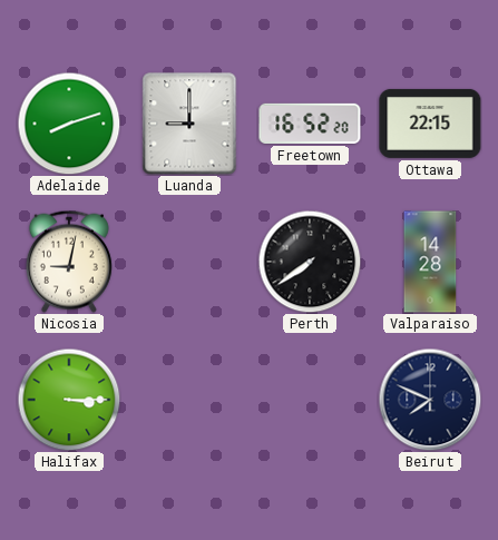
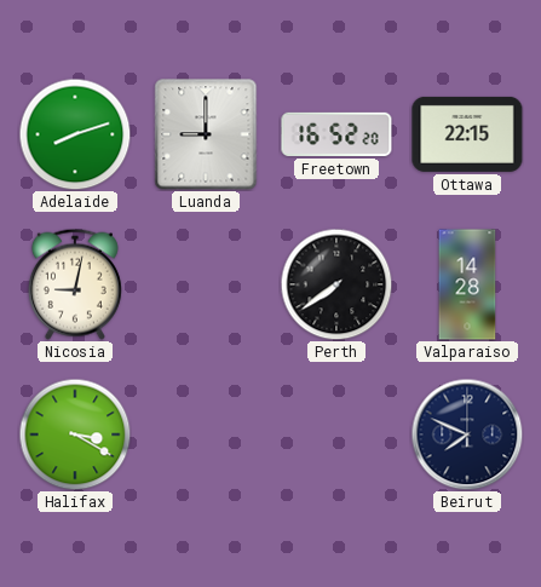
Halifax: 3:15 -> 3:20
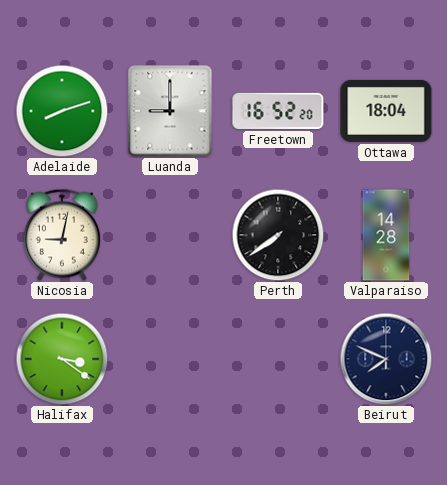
Ottawa: 22:15 -> 18:04
Halifax: 3:20 -> 3:21
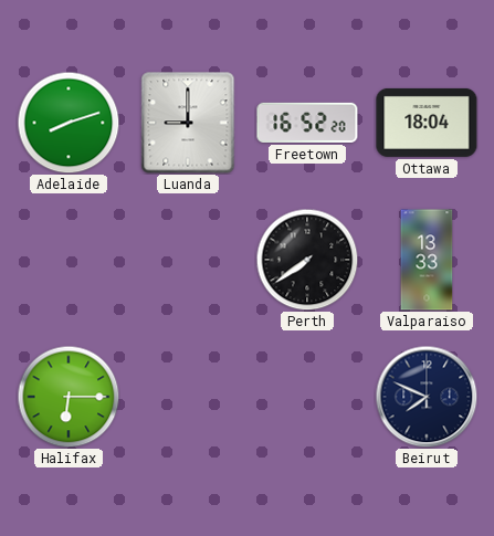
Nicosia: 9:02 -> none
Valparaiso: 14:28 -> 13:33
Halifax: 3:21 -> 6:15
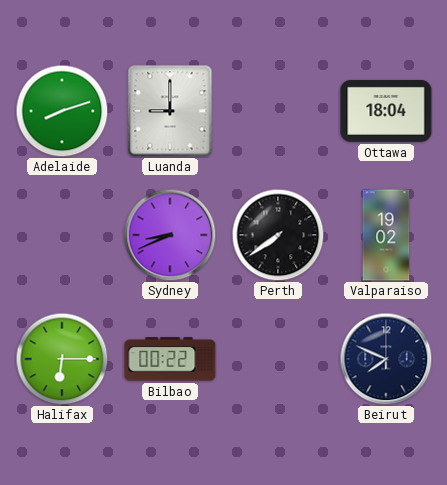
Freetown: 16:52 -> none
Sydney: none -> 8:41
Valparaiso: 13:33 -> 19:02
Bilbao: none -> 00:22
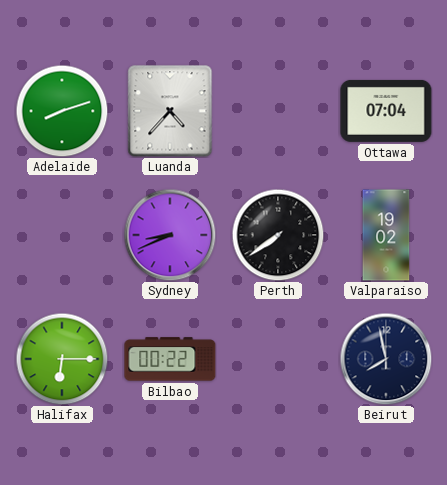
Luanda: 9:00 -> 4:37
Ottawa: 18:04 -> 07:04
Beirut: 7:49 -> 7:58
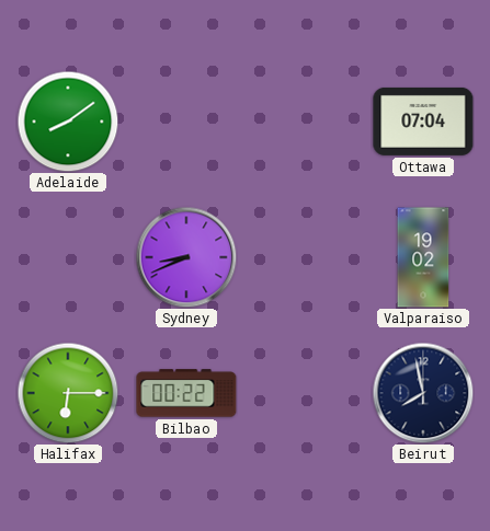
Adelaide: 8:12 -> 8:09
Luanda: 4:37 -> none
Perth: 7:39 -> none
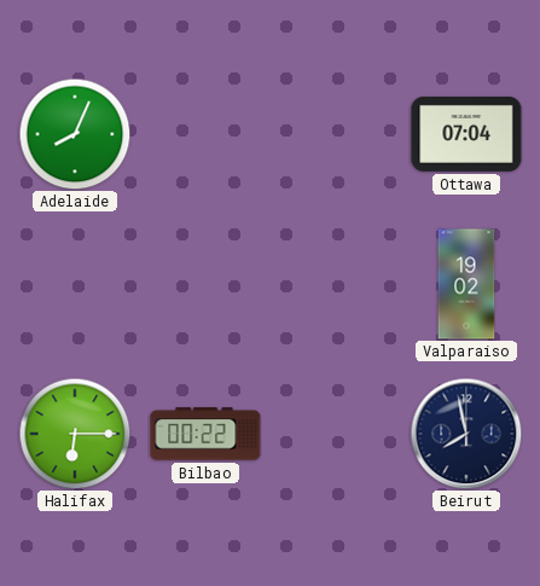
Adelaide: 8:09 -> 8:04
Sydney: 8:41 -> none
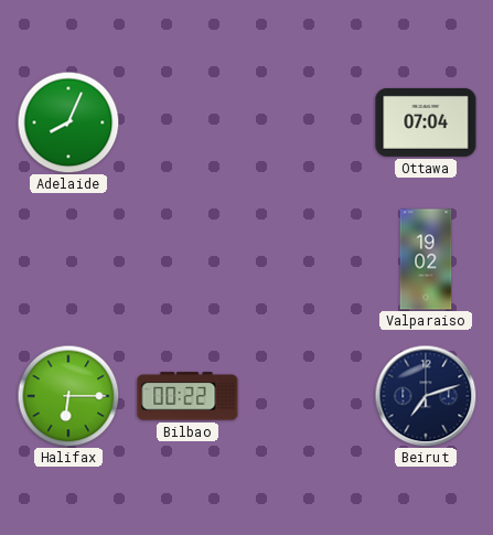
Beirut: 7:58 -> 7:12
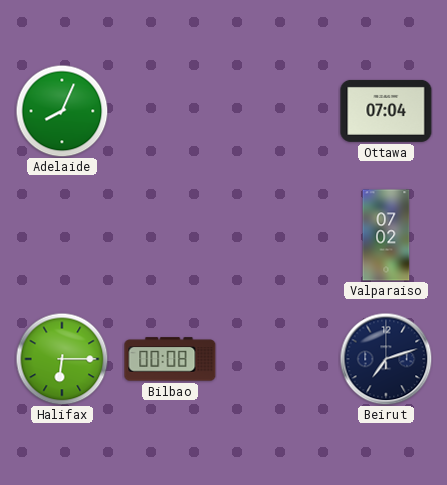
Valparaiso: 19:02 -> 07:02
Bilbao: 00:22 -> 00:08
